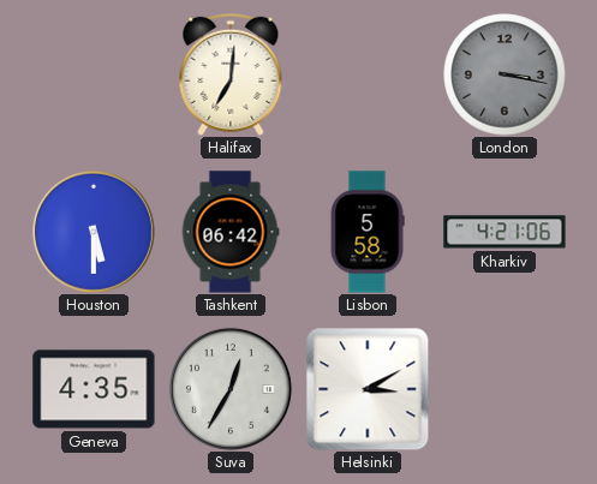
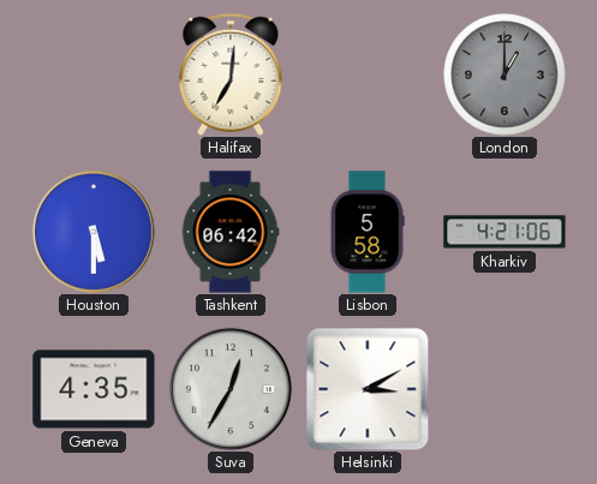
London: 3:17 -> 1:00
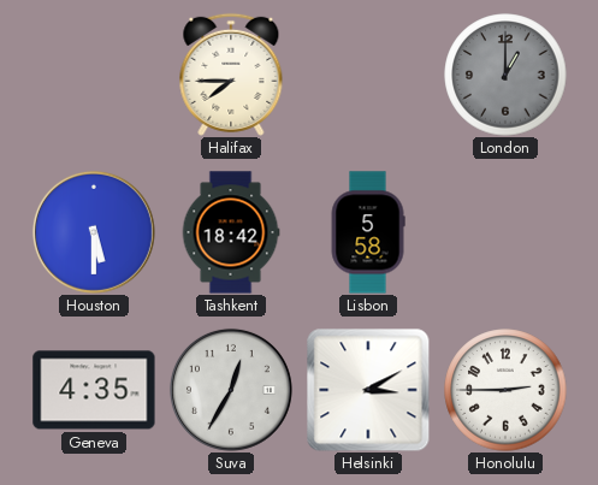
Halifax: 7:01 -> 7:45
Tashkent: 06:42 -> 18:42
Kharkiv: 4:21 -> none
Honolulu: none -> 2:45
